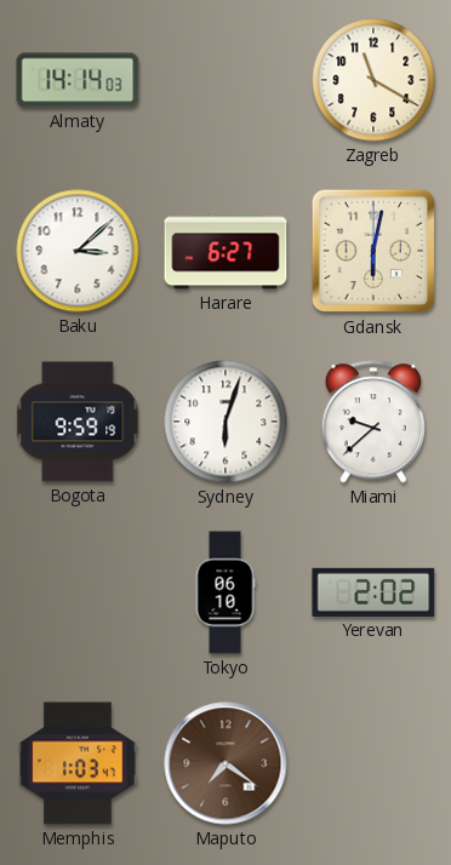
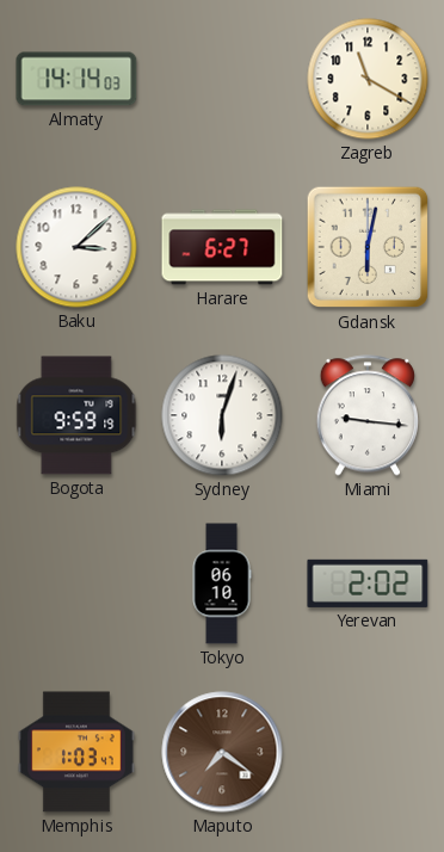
Miami: 9:38 -> 9:16
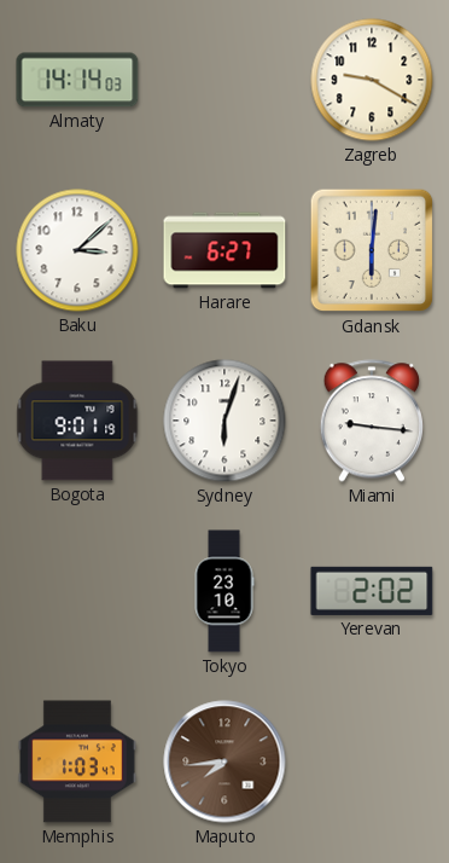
Zagreb: 11:20 -> 9:20
Gdansk: 6:02 -> 6:01
Bogota: 9:59 -> 9:01
Tokyo: 06:10 -> 23:10
Maputo: 7:21 -> 7:44
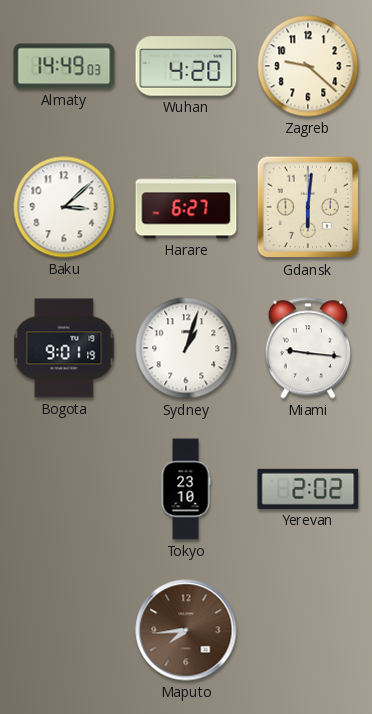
Almaty: 14:14 -> 14:49
Wuhan: none -> 4:20
Zagreb: 9:20 -> 9:22
Sydney: 6:03 -> 1:03
Memphis: 1:03 -> none
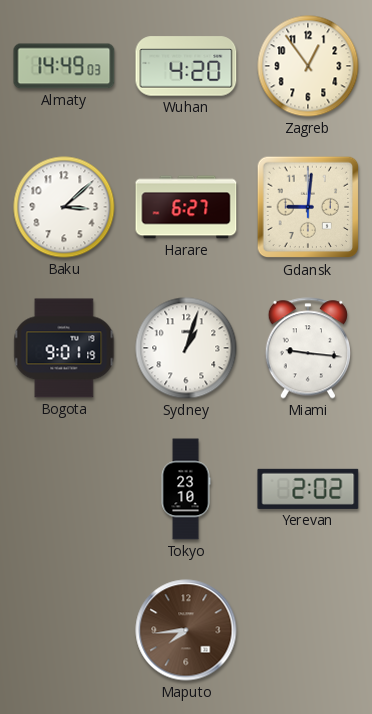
Zagreb: 9:22 -> 12:54
Gdansk: 6:01 -> 9:01
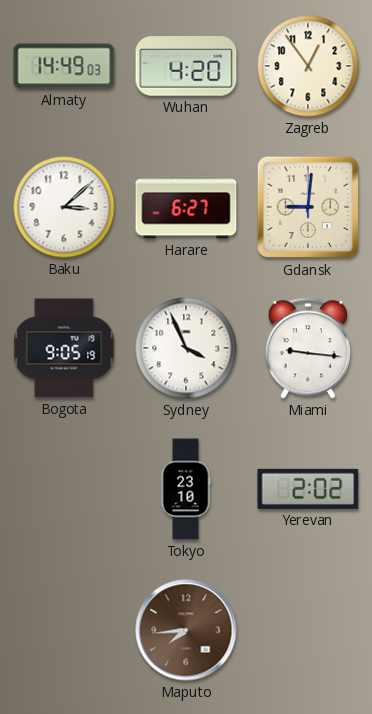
Bogota: 9:01 -> 9:05
Sydney: 1:03 -> 3:56
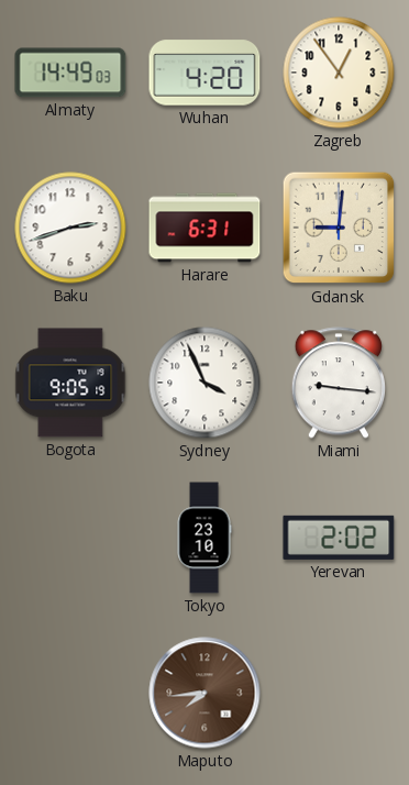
Baku: 3:08 -> 2:42
Harare: 6:27 -> 6:31
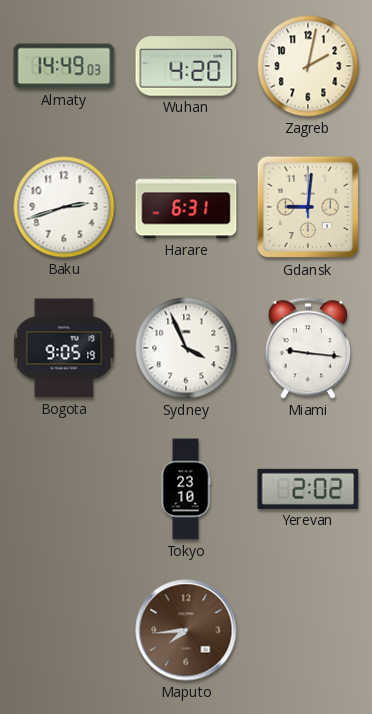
Zagreb: 12:54 -> 2:02
